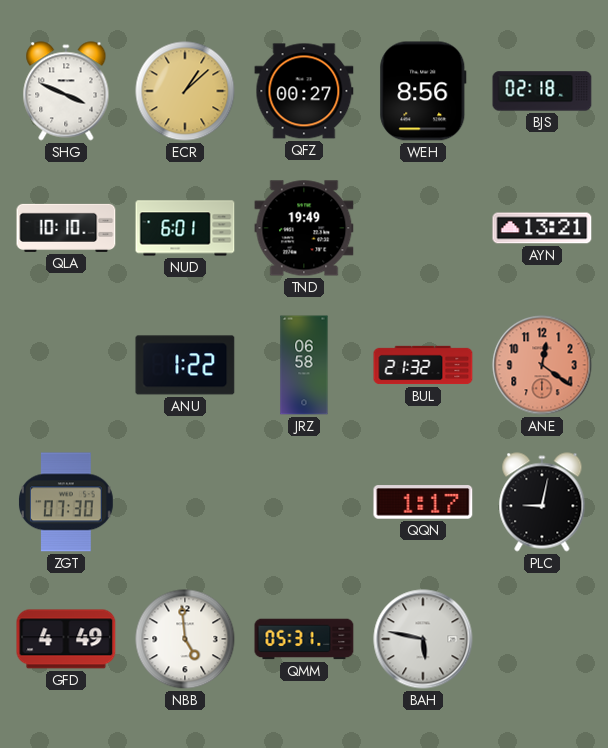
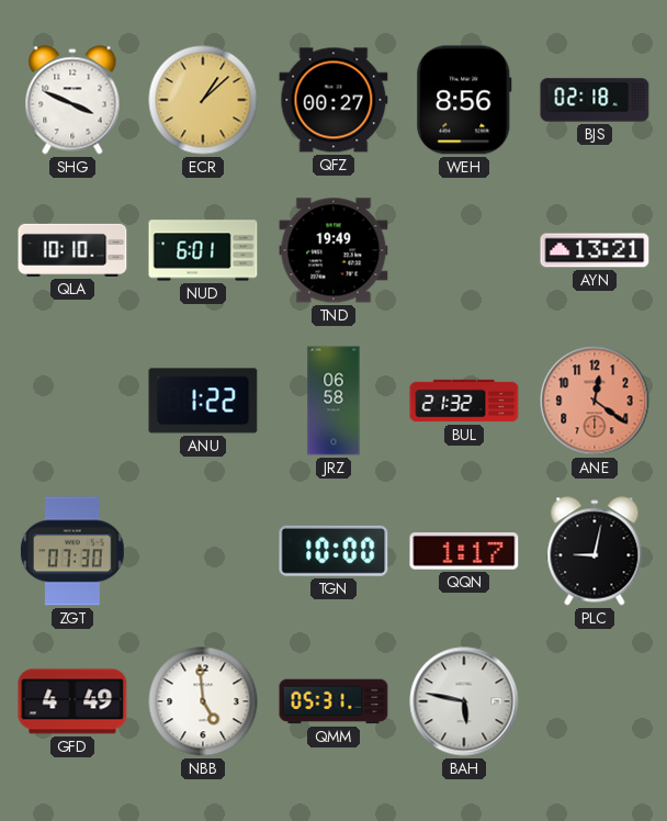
TGN: none -> 10:00
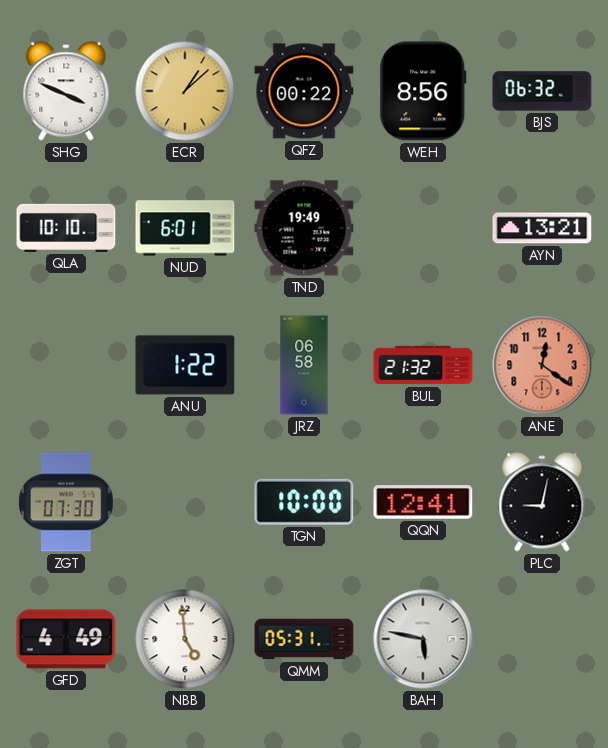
QFZ: 00:27 -> 00:22
BJS: 02:18 -> 06:32
QQN: 1:17 -> 12:41
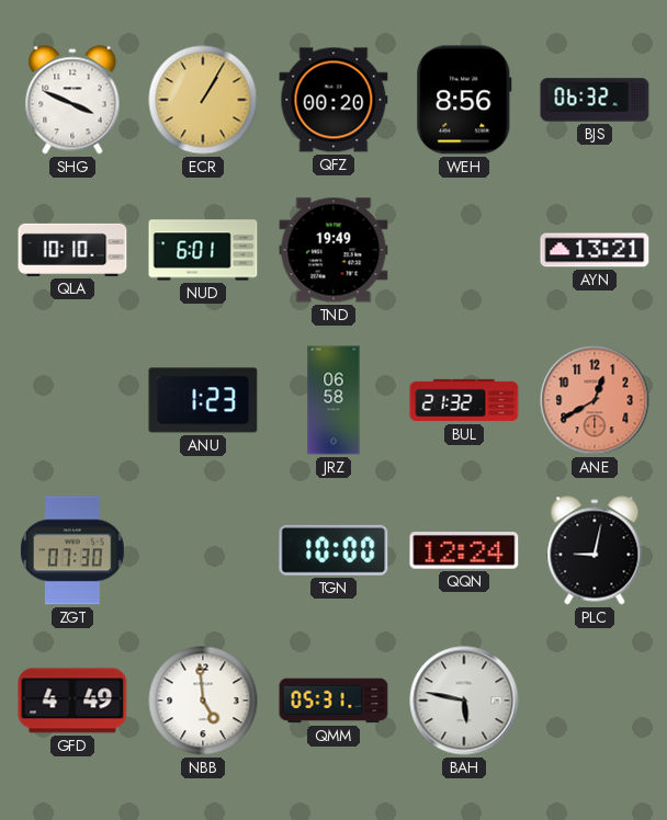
ECR: 1:08 -> 1:05
QFZ: 00:22 -> 00:20
ANU: 1:22 -> 1:23
ANE: 12:21 -> 12:40
QQN: 12:41 -> 12:24
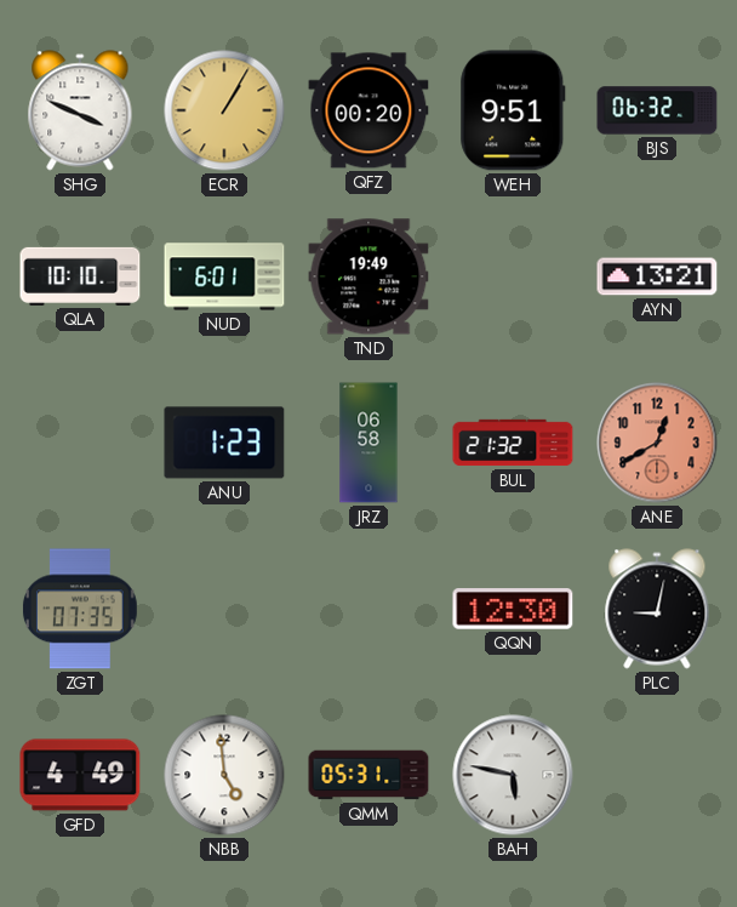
WEH: 8:56 -> 9:51
ZGT: 07:30 -> 07:35
TGN: 10:00 -> none
QQN: 12:24 -> 12:30
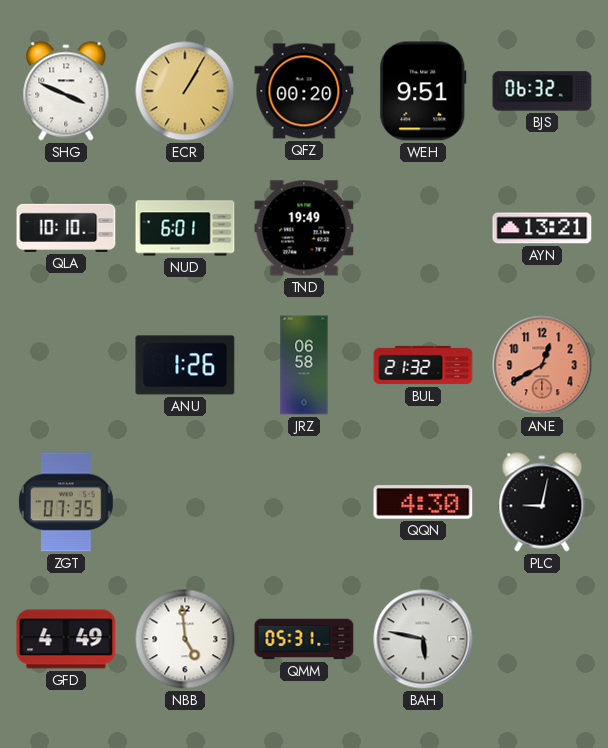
ANU: 1:23 -> 1:26
QQN: 12:30 -> 4:30
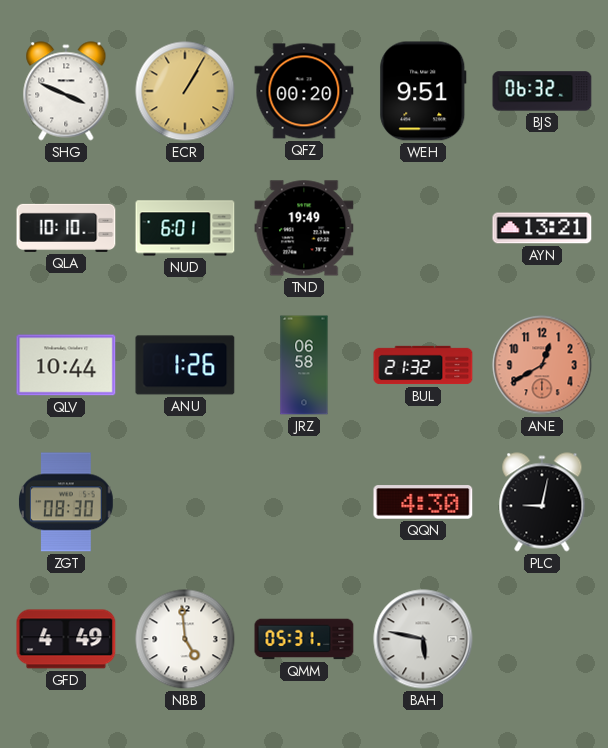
QLV: none -> 10:44
ZGT: 07:35 -> 08:30
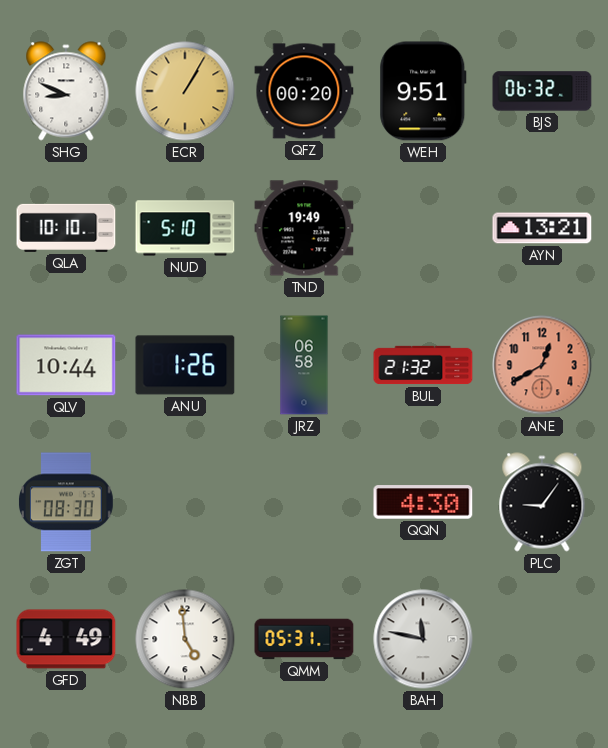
SHG: 3:49 -> 8:49
NUD: 6:01 -> 5:10
PLC: 9:02 -> 9:06
BAH: 5:47 -> 11:47
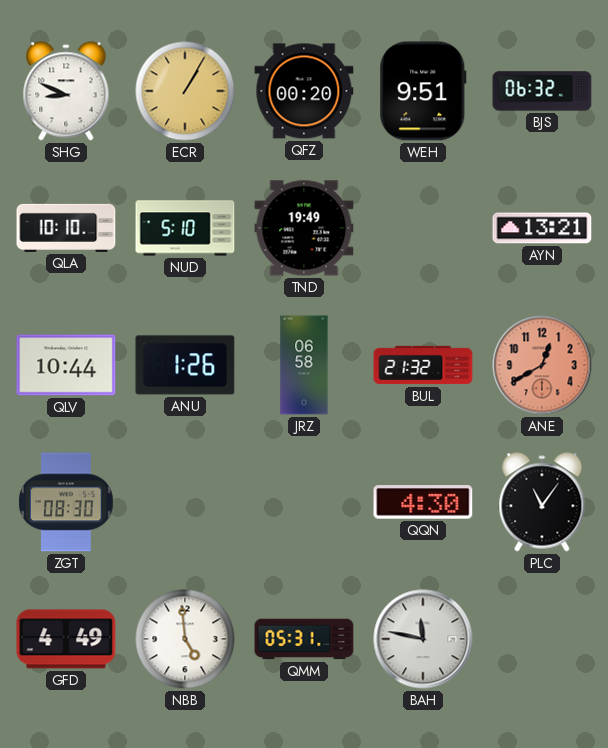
PLC: 9:06 -> 11:06
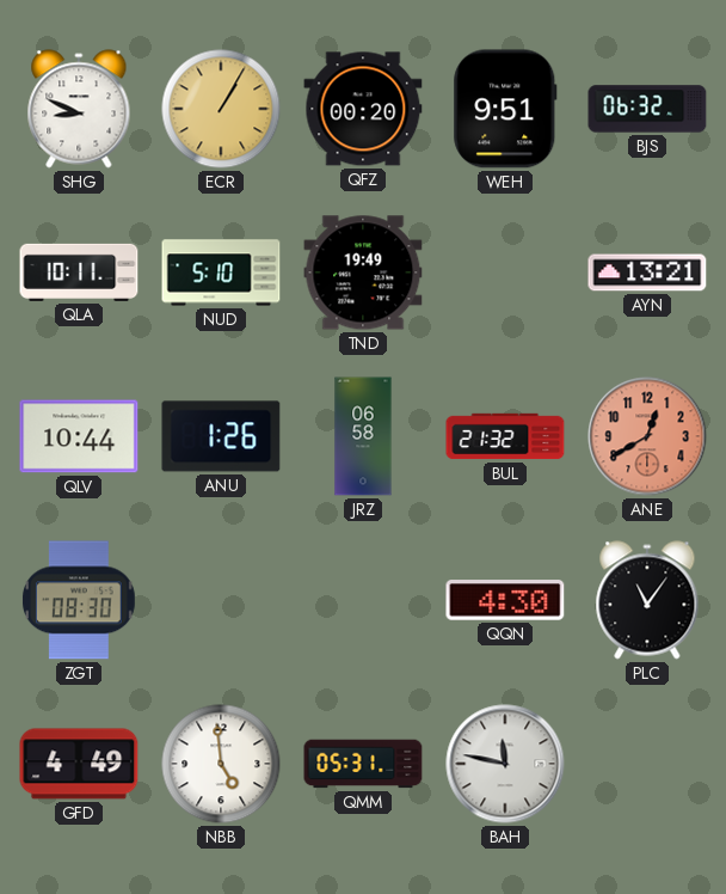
QLA: 10:10 -> 10:11
